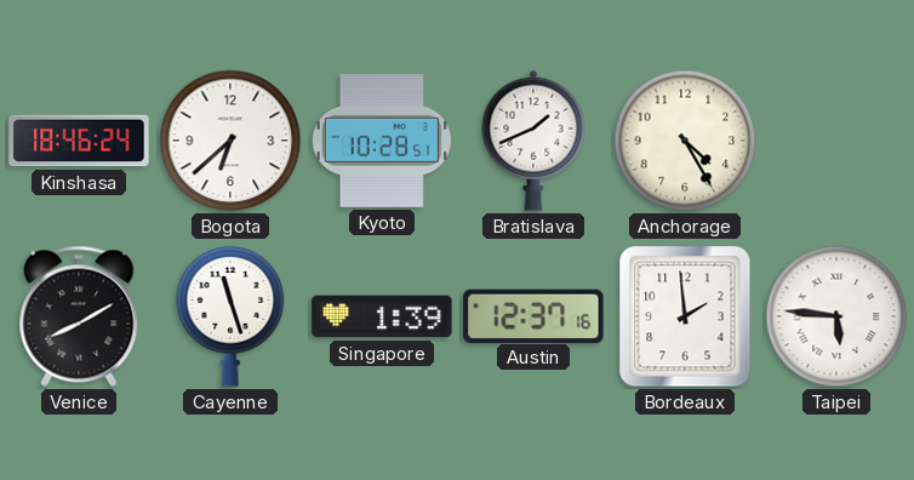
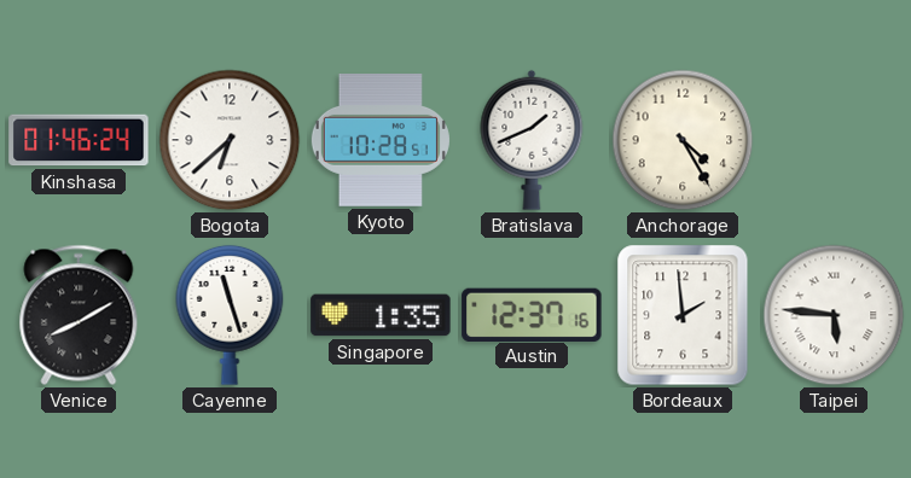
Kinshasa: 18:46 -> 01:46
Singapore: 1:39 -> 1:35
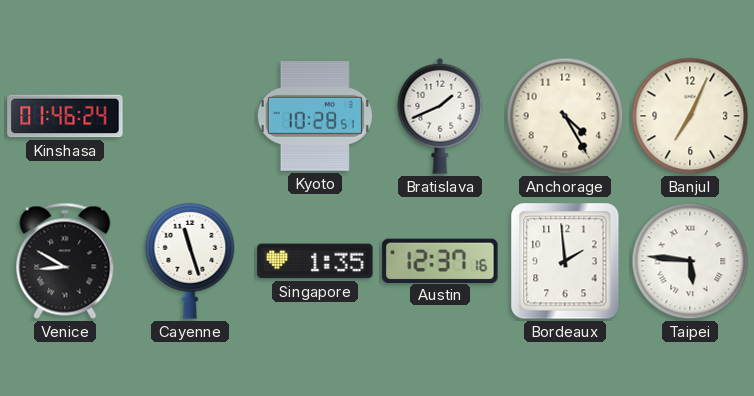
Bogota: 6:38 -> none
Banjul: none -> 7:04
Venice: 8:10 -> 8:50
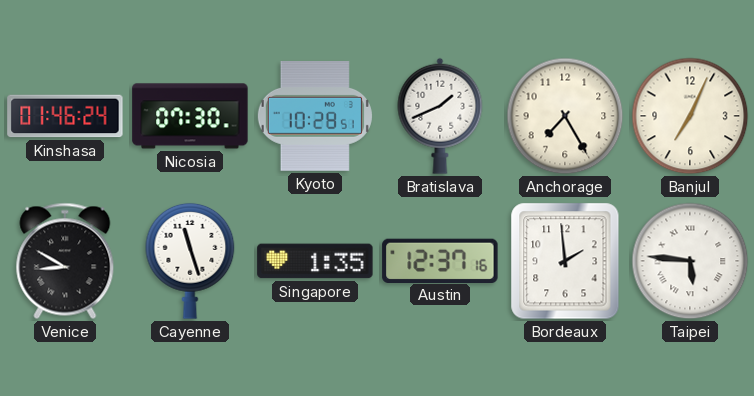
Nicosia: none -> 07:30
Anchorage: 4:25 -> 7:25
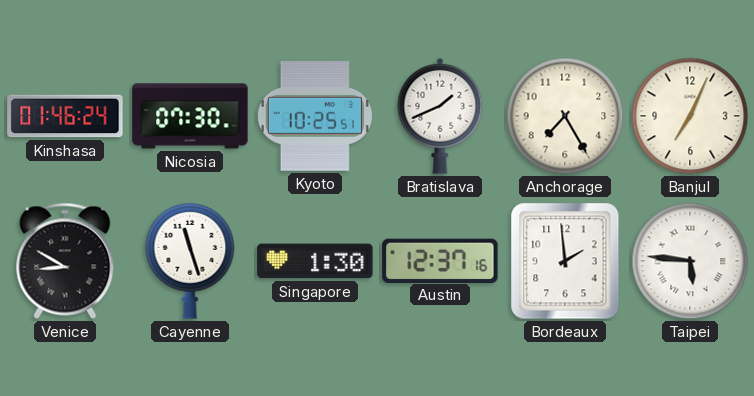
Kyoto: 10:28 -> 10:25
Singapore: 1:35 -> 1:30
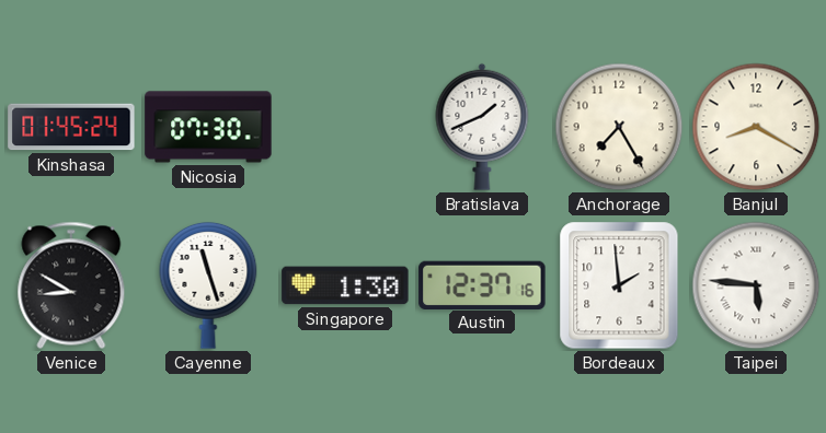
Kinshasa: 01:46 -> 01:45
Kyoto: 10:25 -> none
Banjul: 7:04 -> 8:20
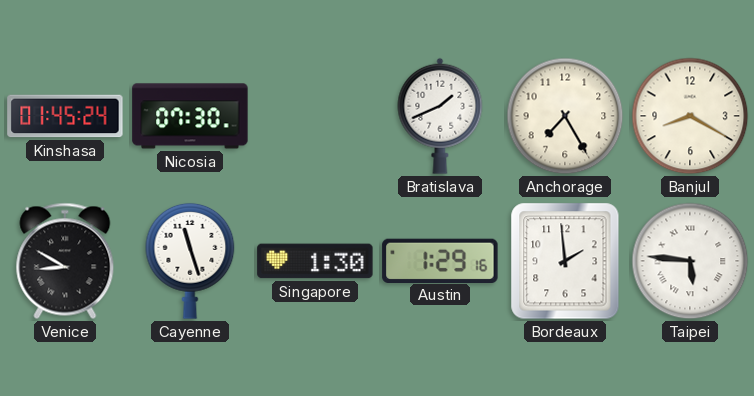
Austin: 12:37 -> 1:29
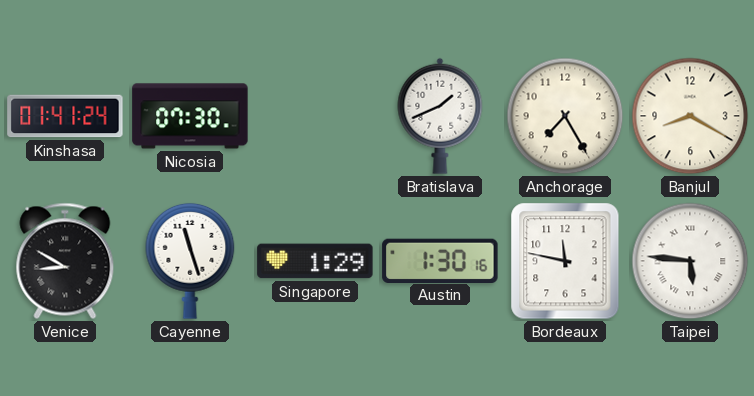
Kinshasa: 01:45 -> 01:41
Singapore: 1:30 -> 1:29
Austin: 1:29 -> 1:30
Bordeaux: 1:59 -> 11:47
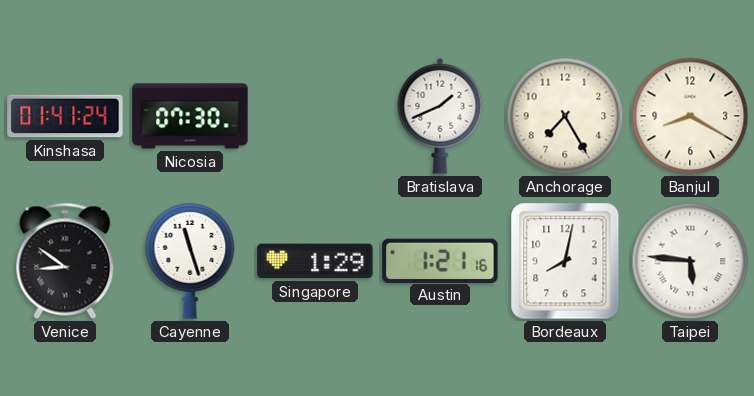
Venice: 8:50 -> 8:51
Austin: 1:30 -> 1:21
Bordeaux: 11:47 -> 8:02
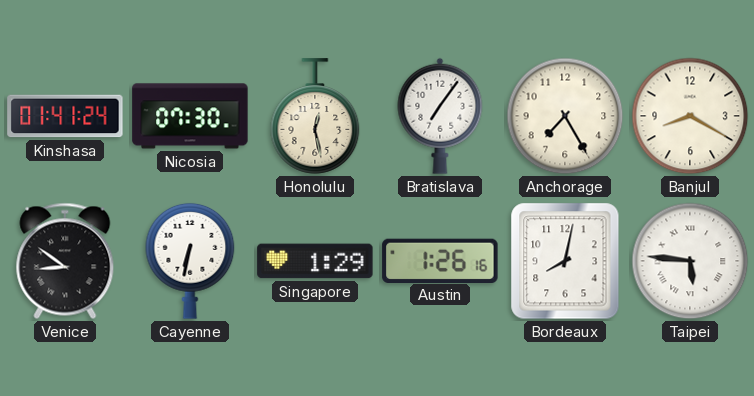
Honolulu: none -> 12:28
Bratislava: 1:41 -> 7:06
Cayenne: 11:27 -> 6:32
Austin: 1:21 -> 1:26
